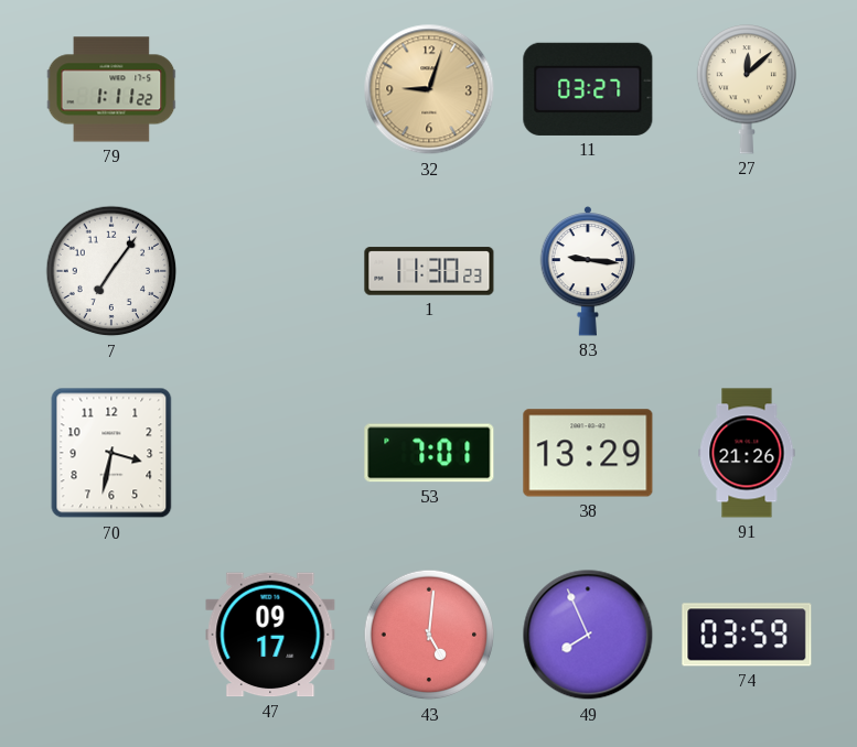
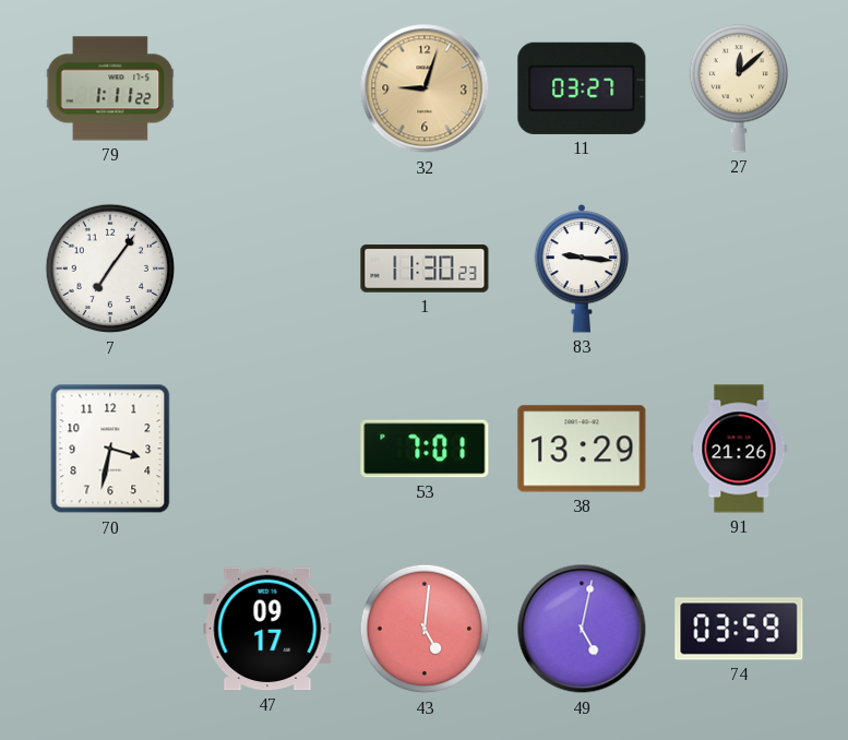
49: 7:56 -> 5:02
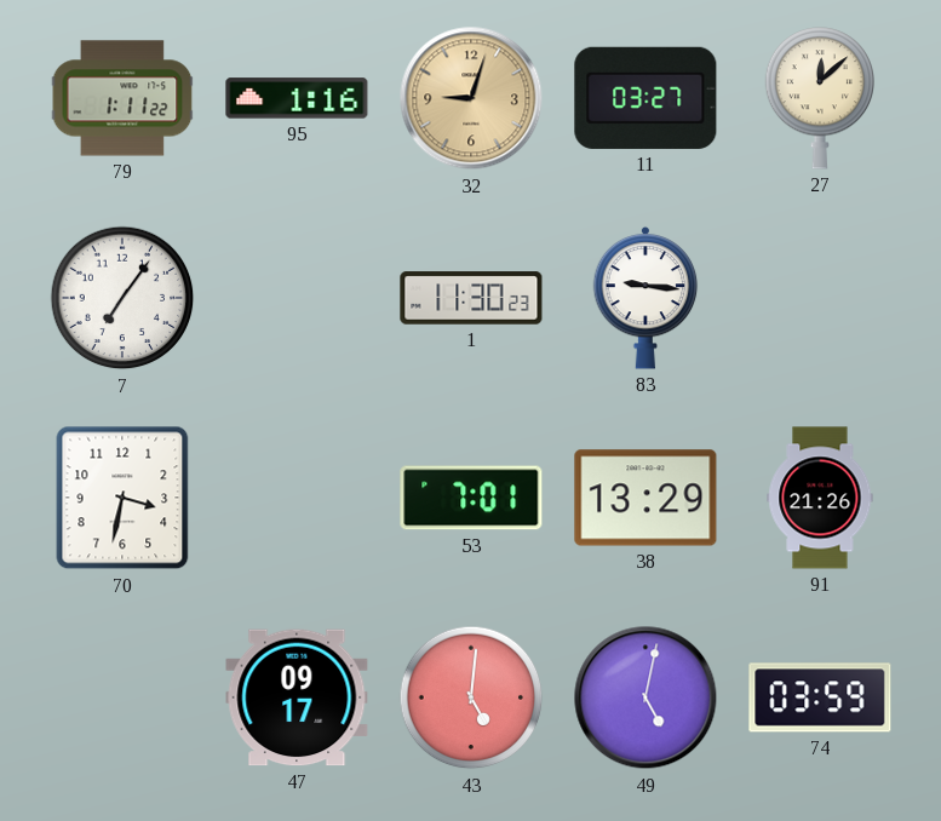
95: none -> 1:16
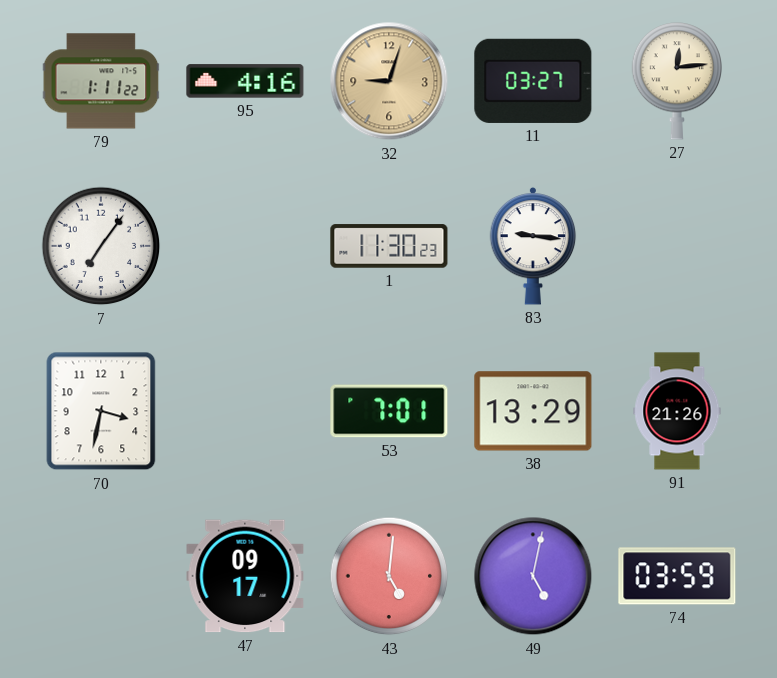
95: 1:16 -> 4:16
27: 12:08 -> 12:14
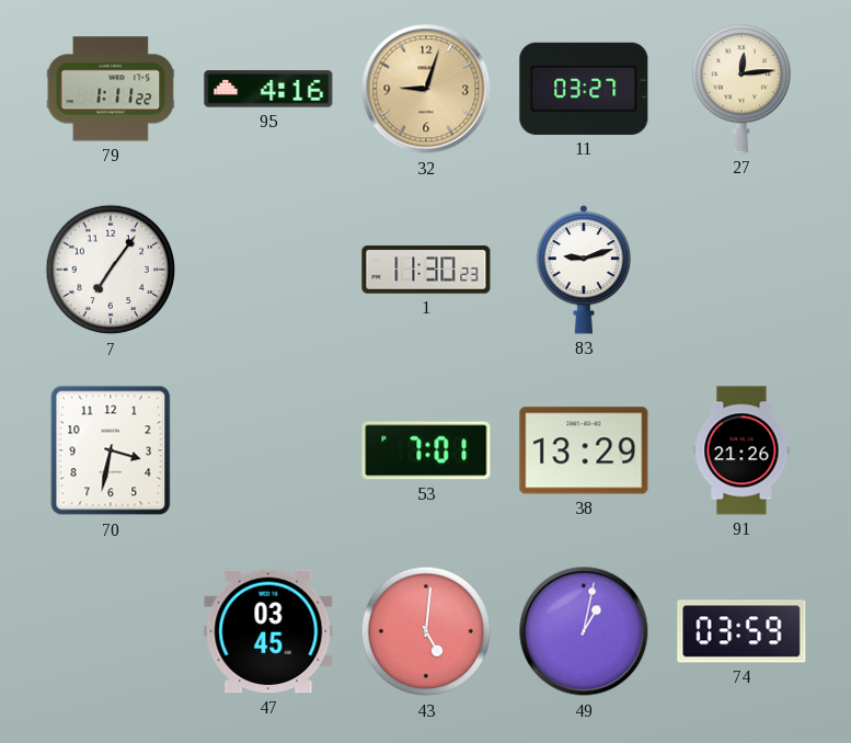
83: 9:16 -> 9:12
47: 09:17 -> 03:45
49: 5:02 -> 1:02
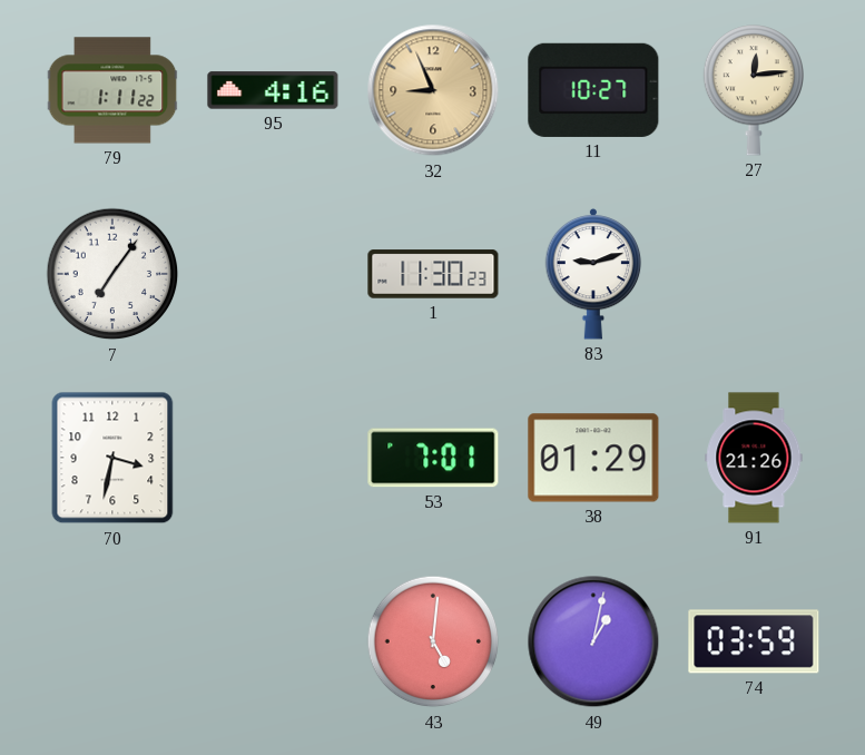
32: 9:03 -> 8:56
11: 03:27 -> 10:27
38: 13:29 -> 01:29
47: 03:45 -> none
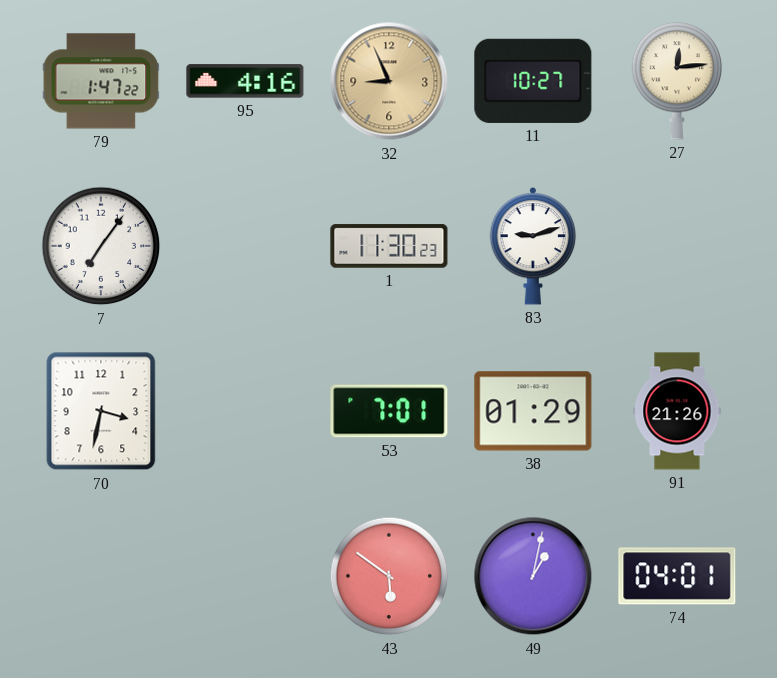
79: 1:11 -> 1:47
43: 5:01 -> 5:51
74: 03:59 -> 04:01
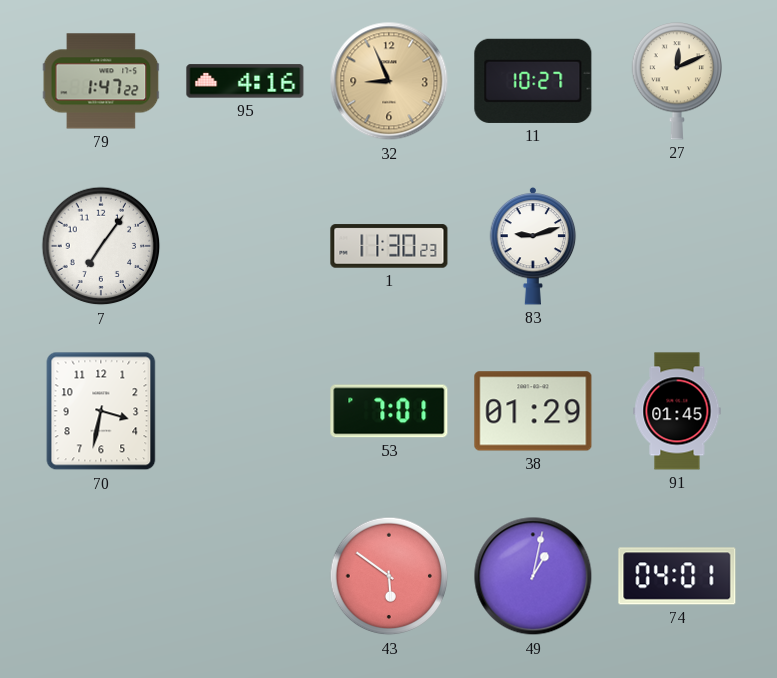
27: 12:14 -> 12:11
91: 21:26 -> 01:45
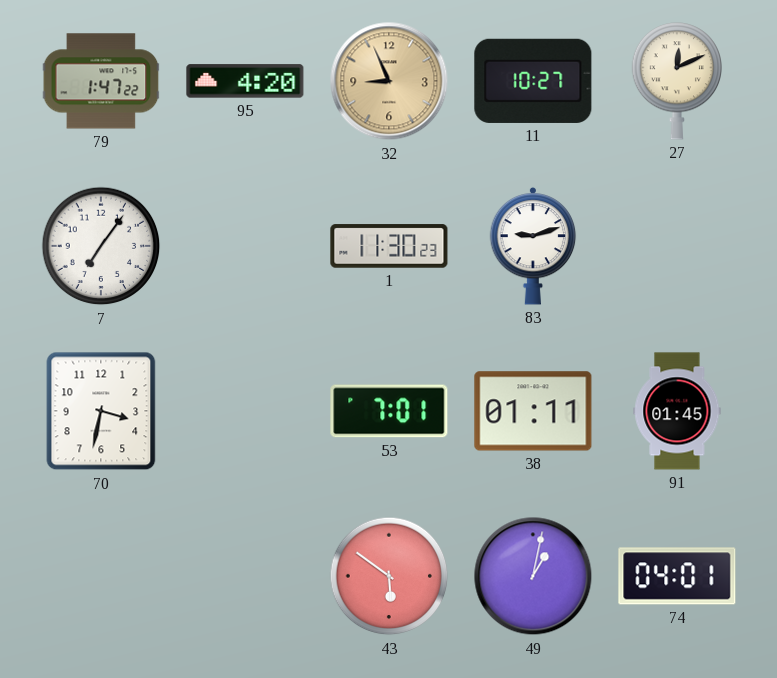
95: 4:16 -> 4:20
38: 01:29 -> 01:11
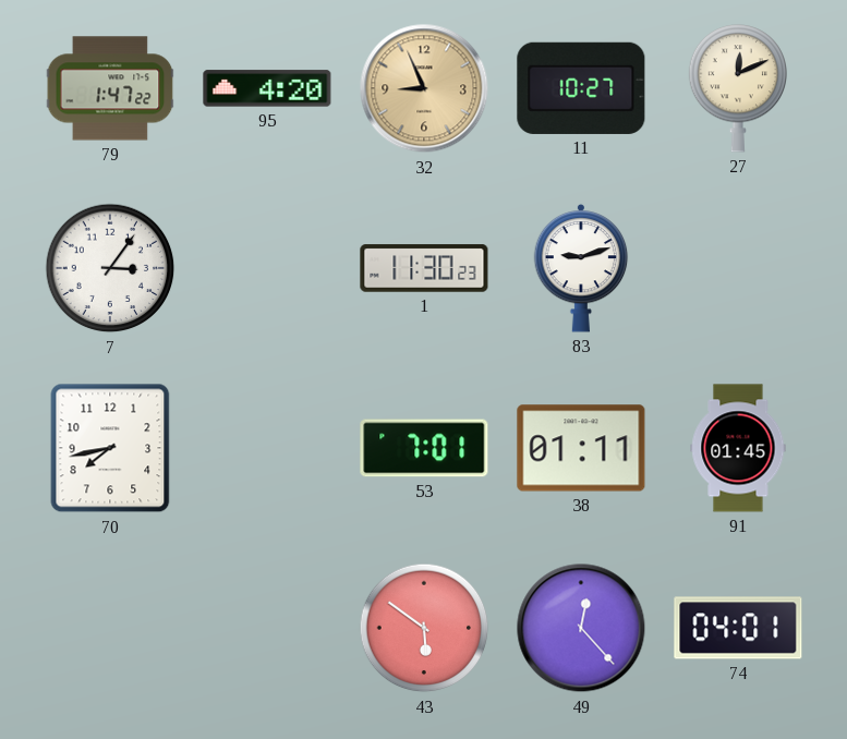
7: 7:06 -> 3:06
70: 3:32 -> 7:43
49: 1:02 -> 12:23
